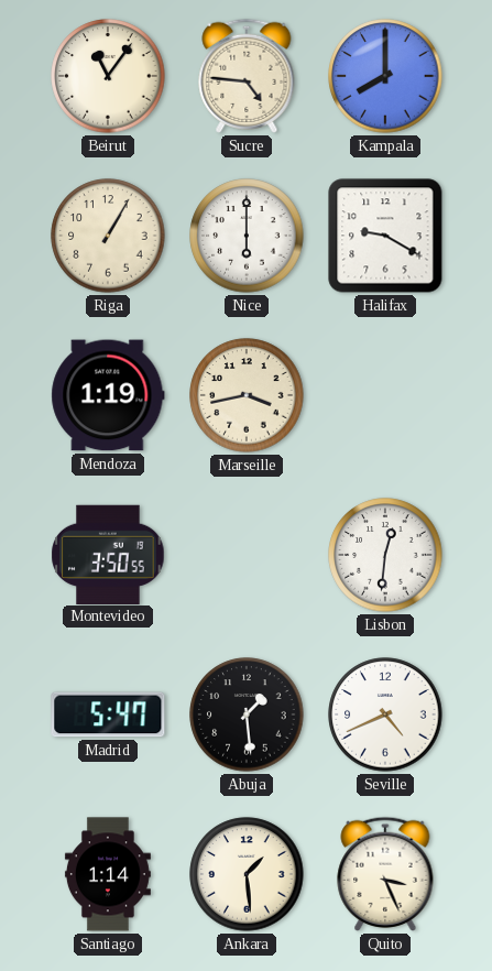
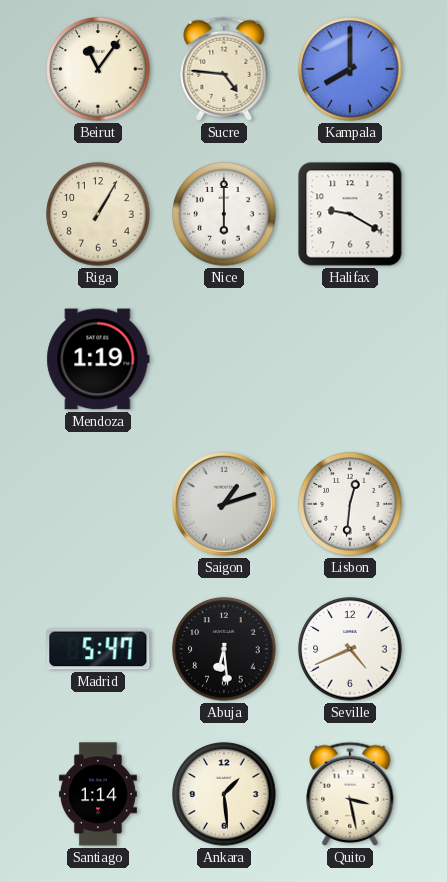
Marseille: 3:43 -> none
Montevideo: 3:50 -> none
Saigon: none -> 1:12
Abuja: 1:29 -> 6:29
Quito: 3:26 -> 3:28
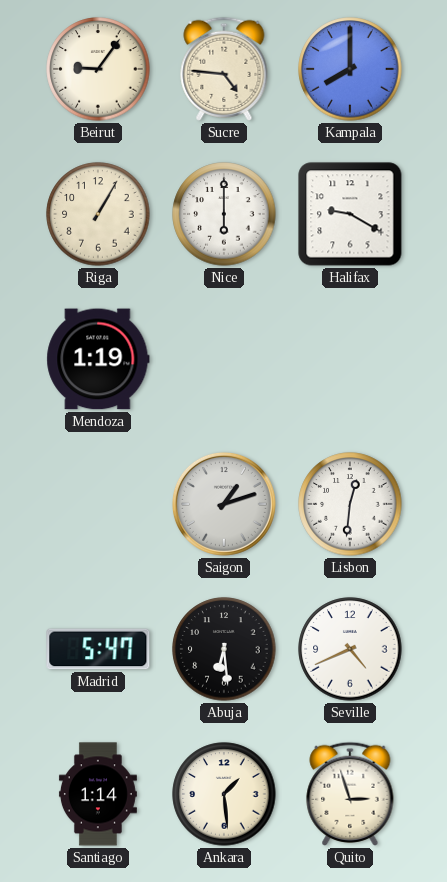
Beirut: 11:06 -> 9:06
Quito: 3:28 -> 2:57
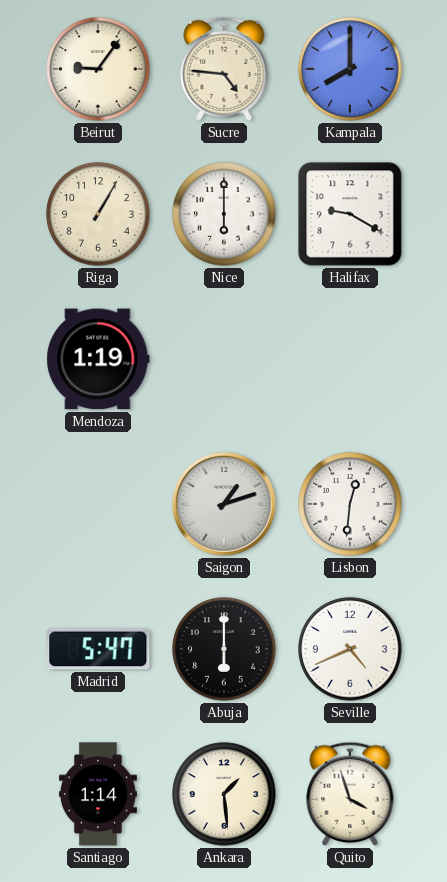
Abuja: 6:29 -> 6:00
Quito: 2:57 -> 3:57
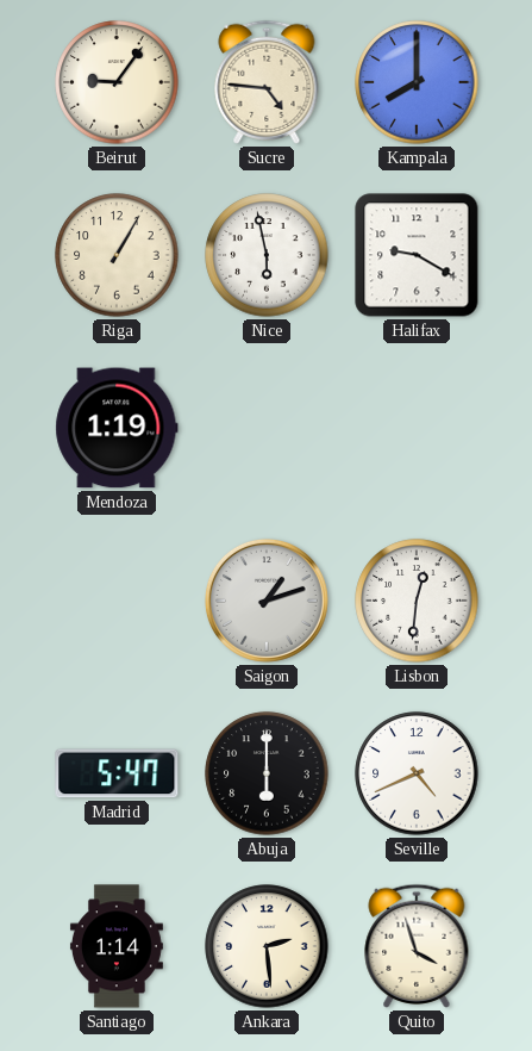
Nice: 6:00 -> 5:58
Ankara: 1:29 -> 2:29
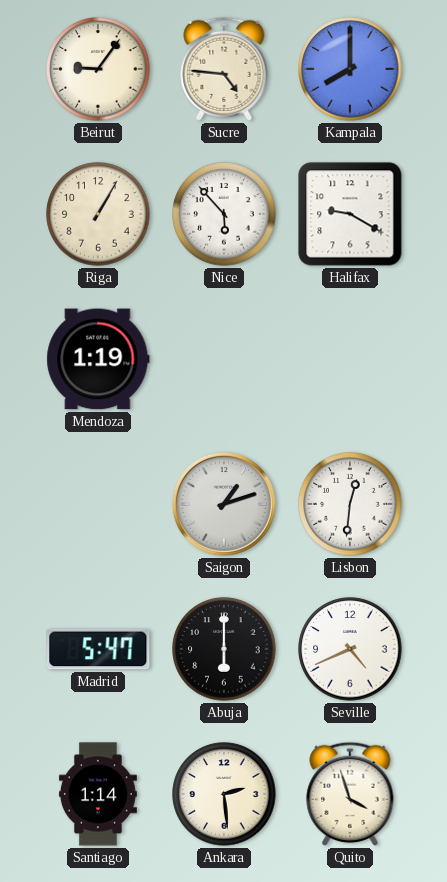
Nice: 5:58 -> 5:53
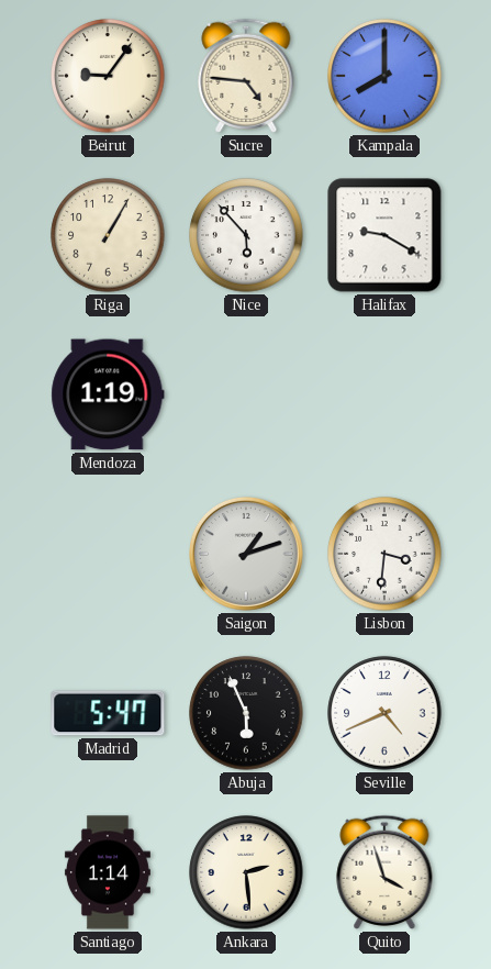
Lisbon: 12:31 -> 3:31
Abuja: 6:00 -> 5:56
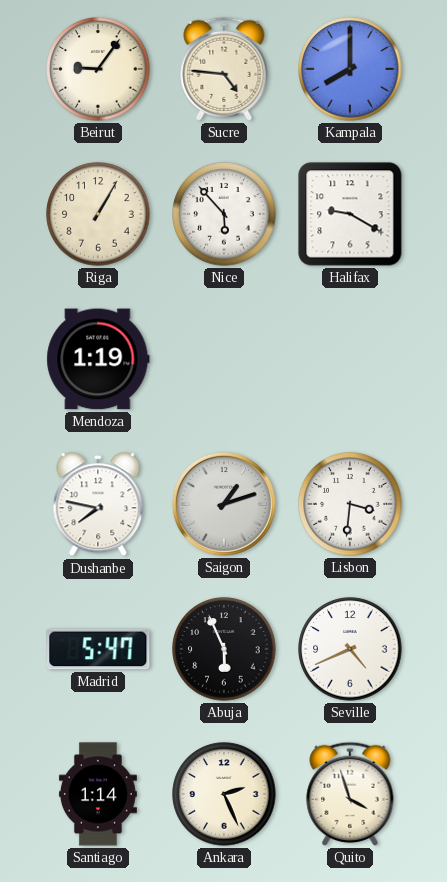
Dushanbe: none -> 7:47
Ankara: 2:29 -> 2:26
